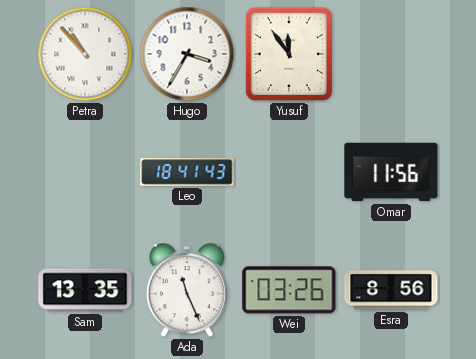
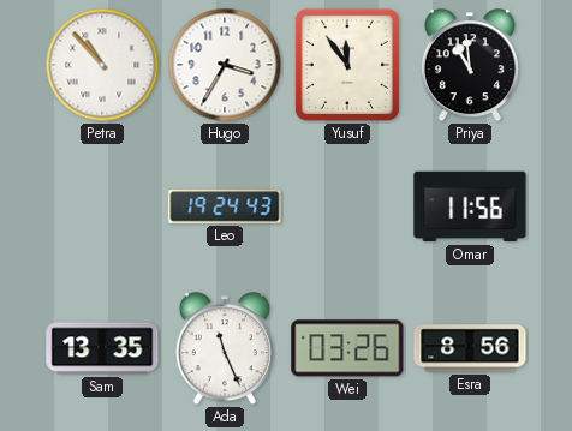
Priya: none -> 10:59
Leo: 18:41 -> 19:24
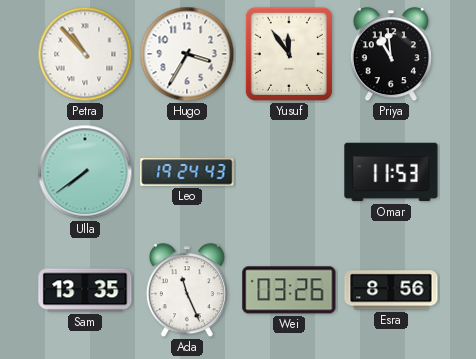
Ulla: none -> 7:39
Omar: 11:56 -> 11:53
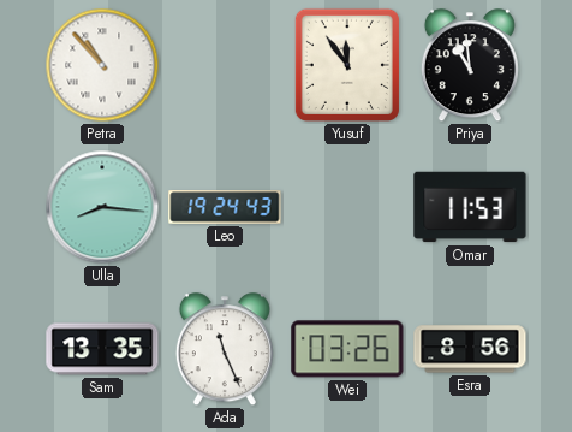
Hugo: 3:35 -> none
Ulla: 7:39 -> 8:16
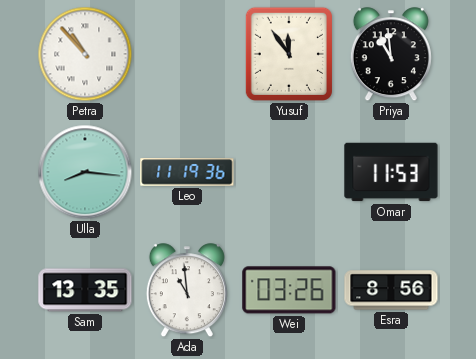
Leo: 19:24 -> 11:19
Ada: 11:26 -> 10:59
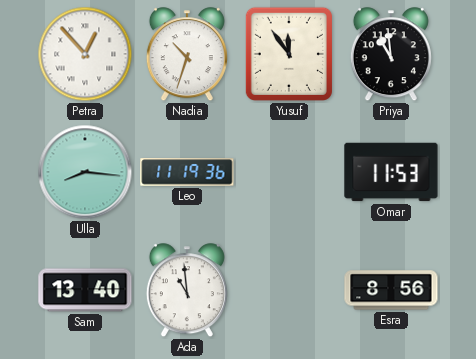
Petra: 10:53 -> 12:53
Nadia: none -> 10:33
Sam: 13:35 -> 13:40
Wei: 03:26 -> none
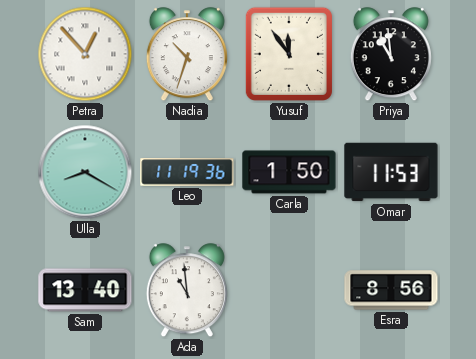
Ulla: 8:16 -> 8:20
Carla: none -> 1:50
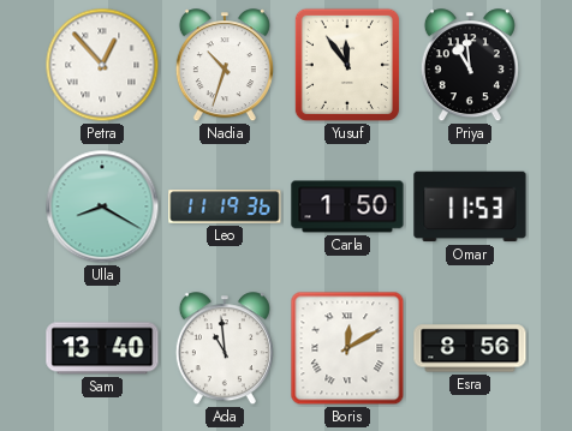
Boris: none -> 12:10
